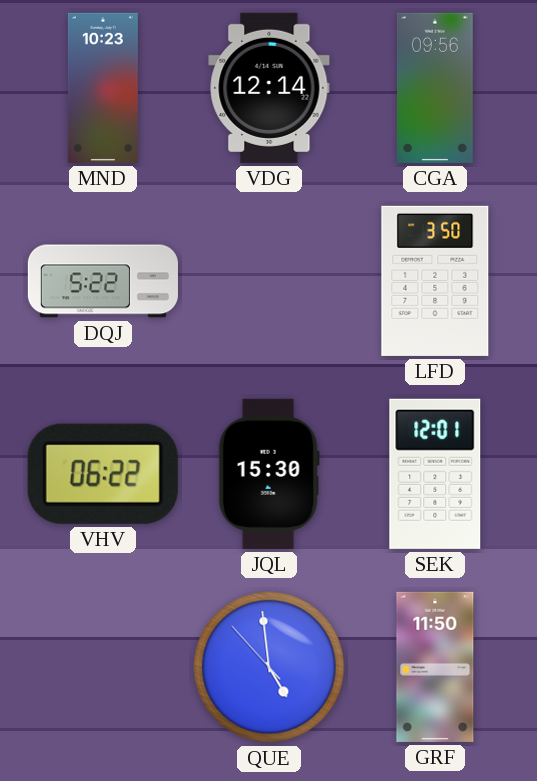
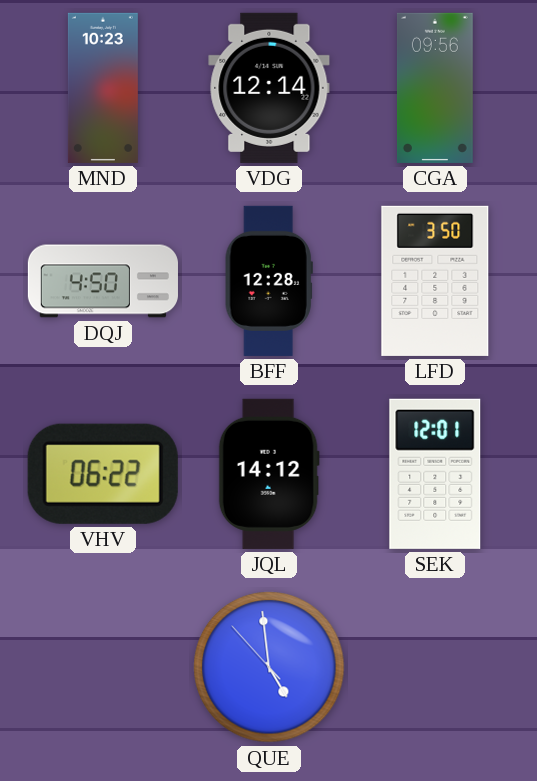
DQJ: 5:22 -> 4:50
BFF: none -> 12:28
JQL: 15:30 -> 14:12
GRF: 11:50 -> none
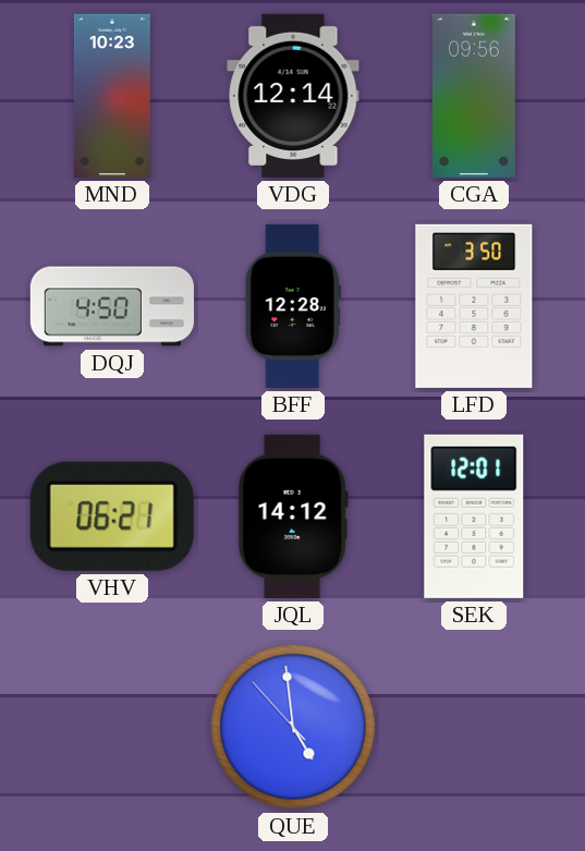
VHV: 06:22 -> 06:21
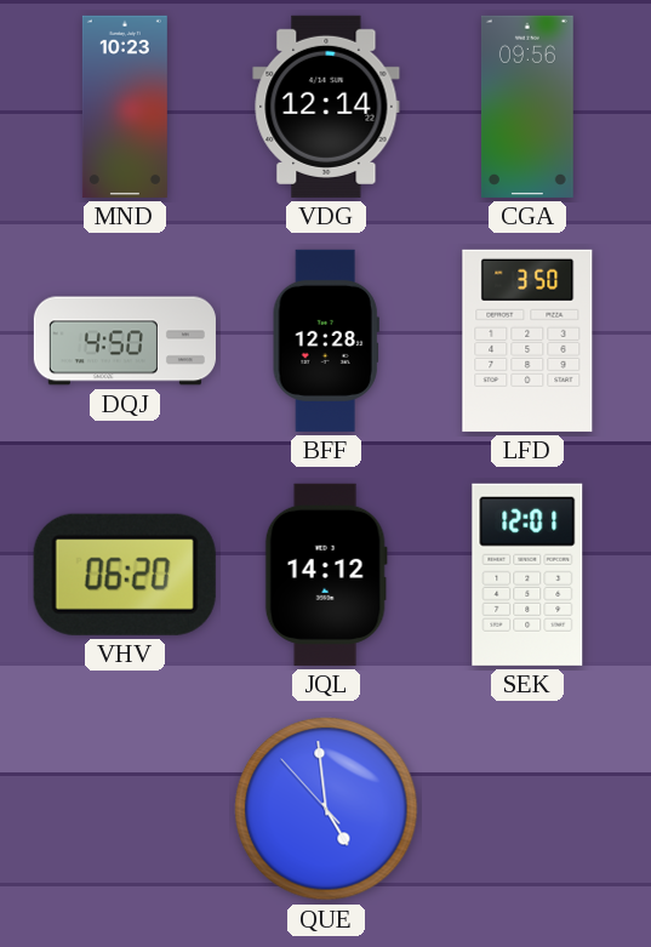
VHV: 06:21 -> 06:20
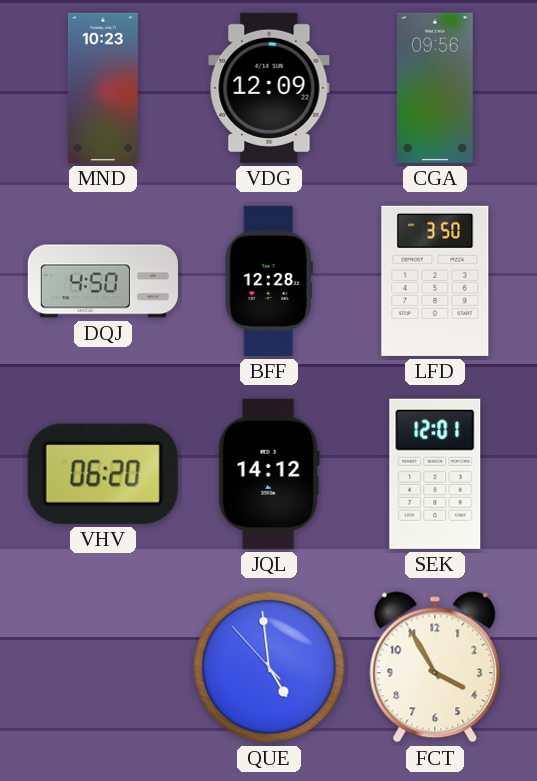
VDG: 12:14 -> 12:09
FCT: none -> 3:55
